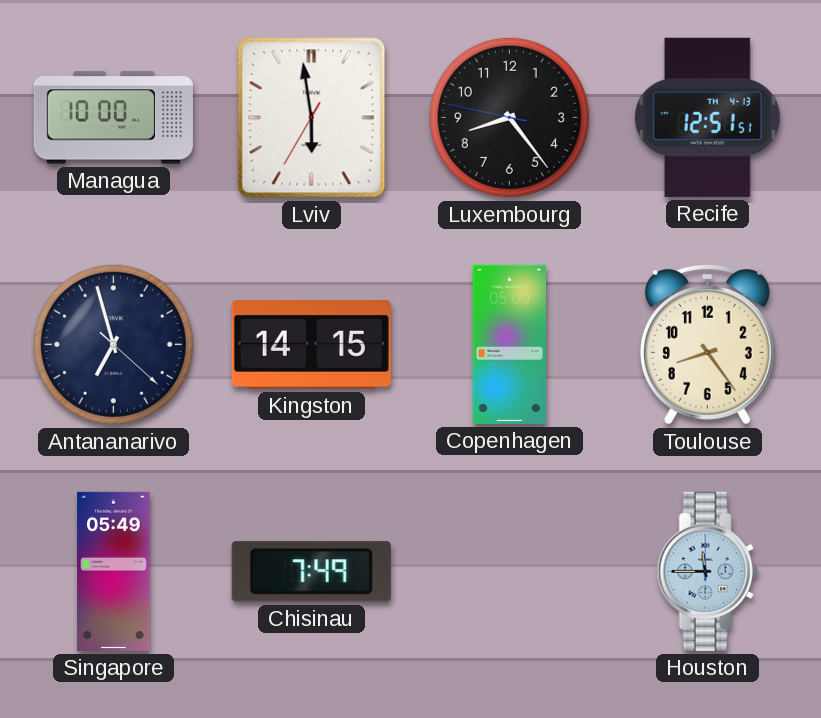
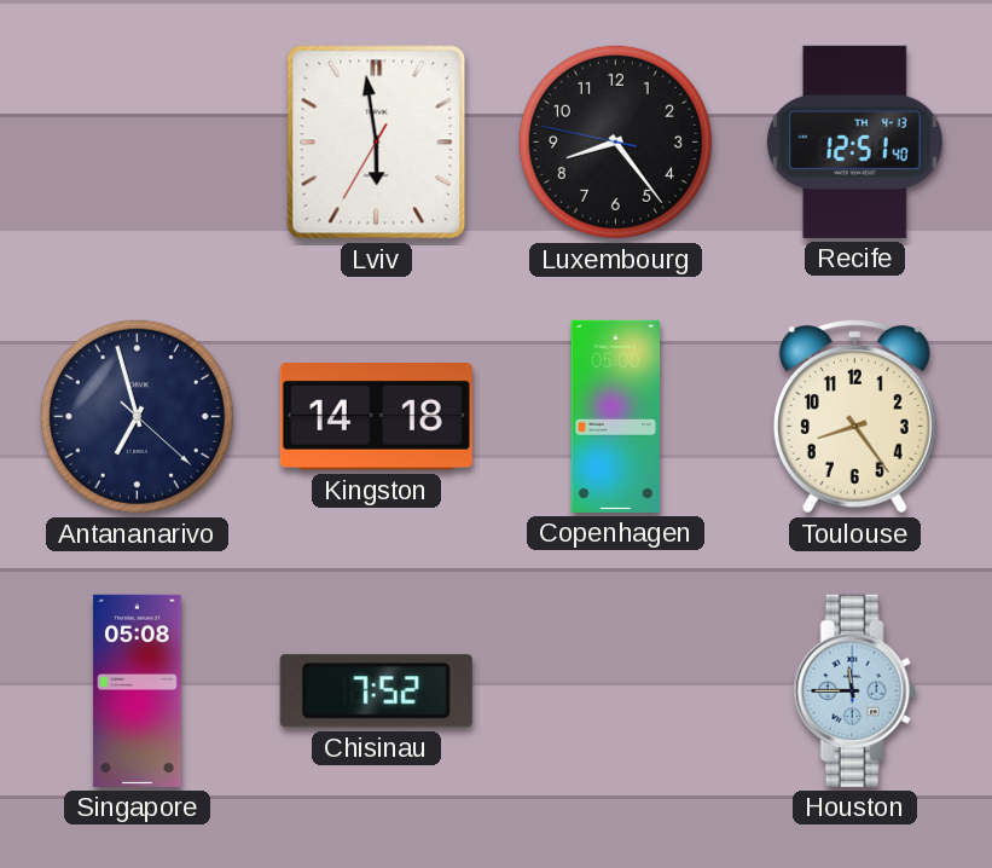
Managua: 10:00 -> none
Recife: 12:51:51 -> 12:51:40
Kingston: 14:15 -> 14:18
Singapore: 05:49 -> 05:08
Chisinau: 7:49 -> 7:52
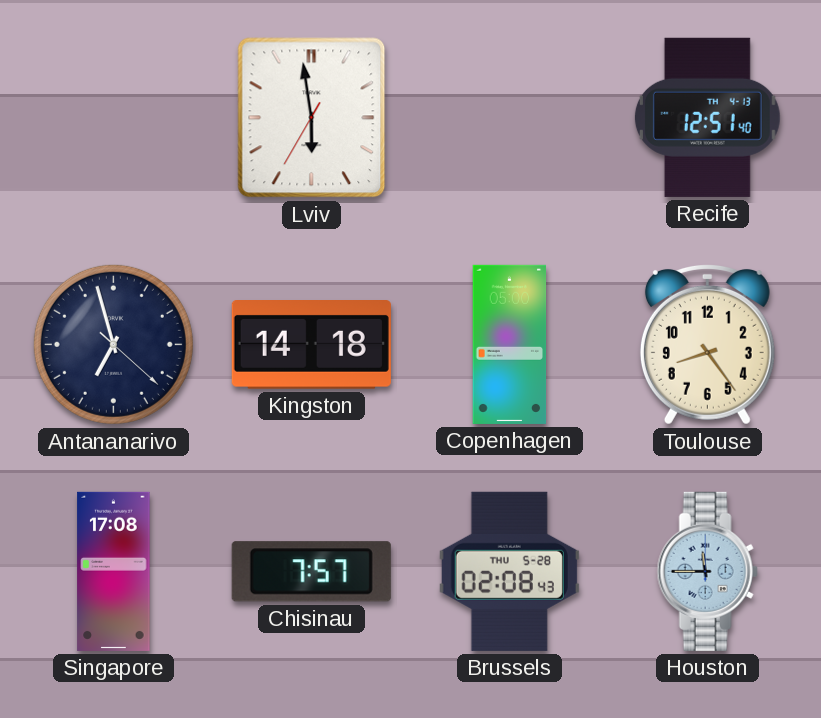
Luxembourg: 8:23 -> none
Singapore: 05:08 -> 17:08
Chisinau: 7:52 -> 7:57
Brussels: none -> 02:08
